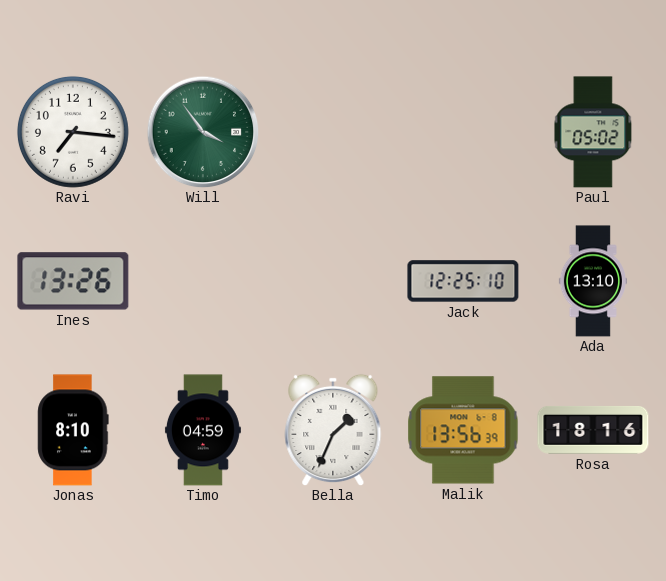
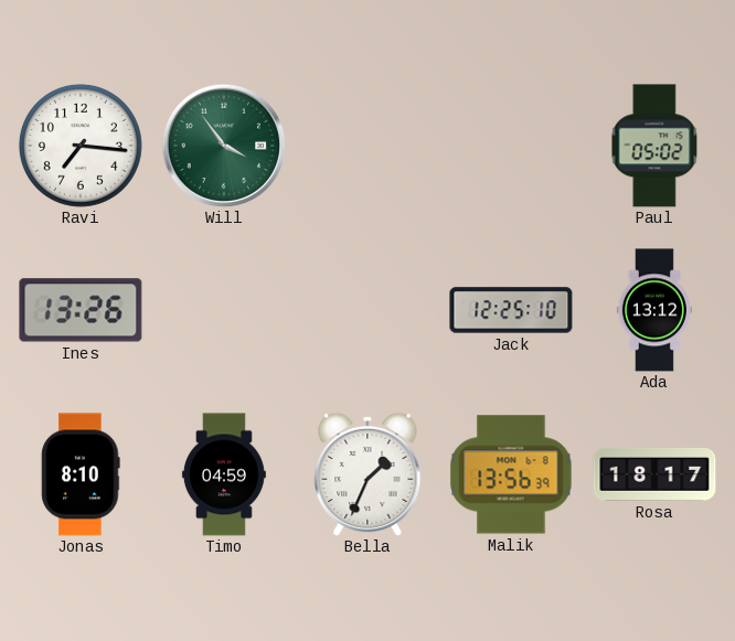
Ada: 13:10 -> 13:12
Rosa: 18:16 -> 18:17
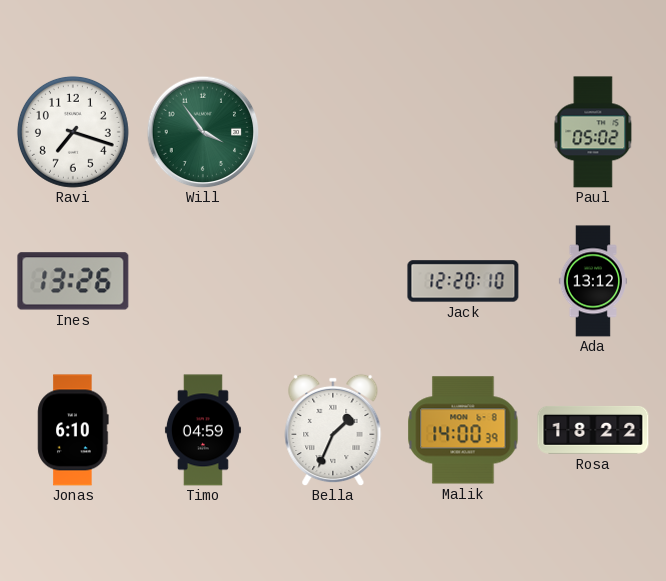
Ravi: 7:16 -> 7:18
Jack: 12:25 -> 12:20
Jonas: 8:10 -> 6:10
Malik: 13:56 -> 14:00
Rosa: 18:17 -> 18:22
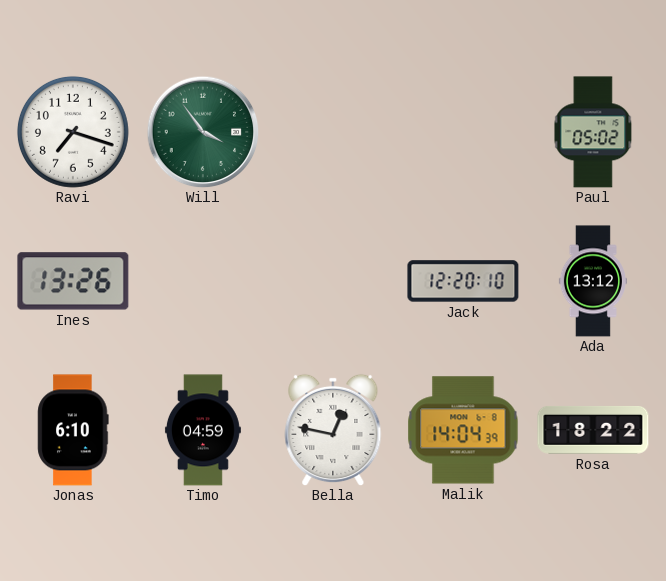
Bella: 1:34 -> 12:47
Malik: 14:00 -> 14:04
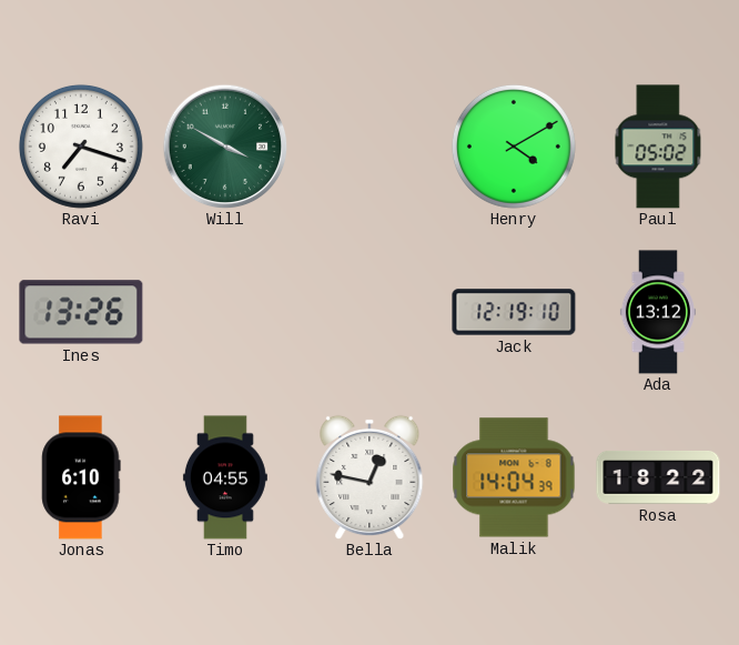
Will: 3:54 -> 3:50
Henry: none -> 4:10
Jack: 12:20 -> 12:19
Timo: 04:59 -> 04:55
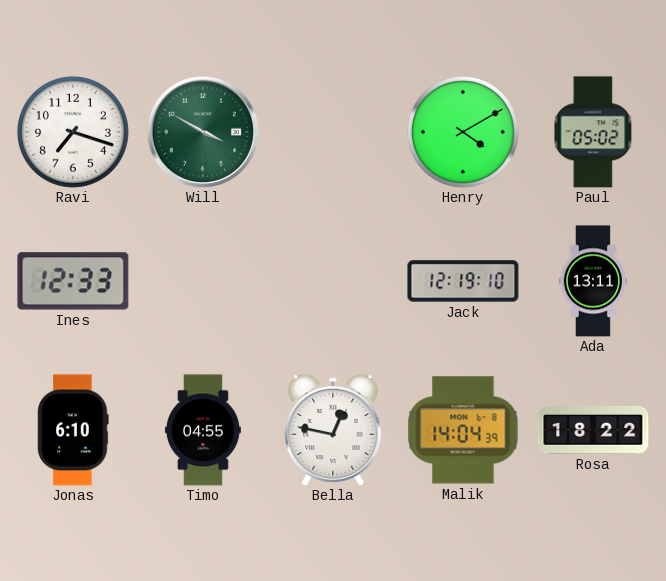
Ines: 13:26 -> 12:33
Ada: 13:12 -> 13:11
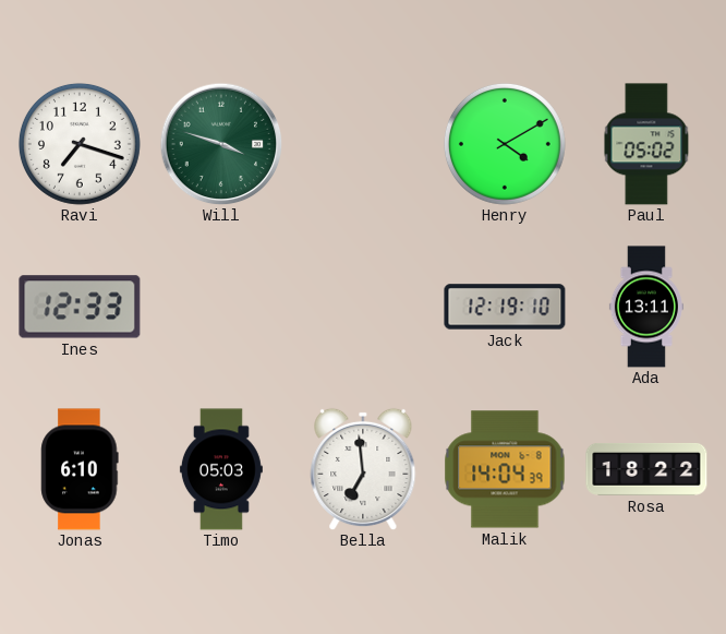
Will: 3:50 -> 3:48
Timo: 04:55 -> 05:03
Bella: 12:47 -> 6:59
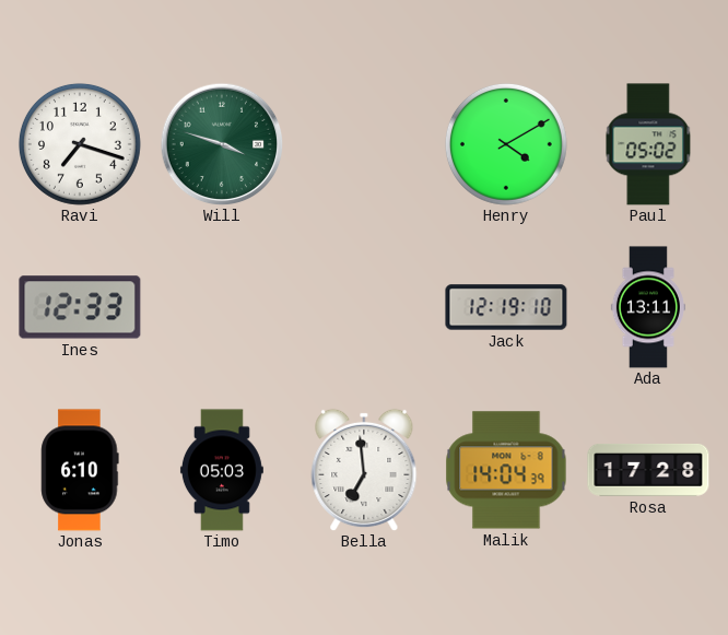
Rosa: 18:22 -> 17:28
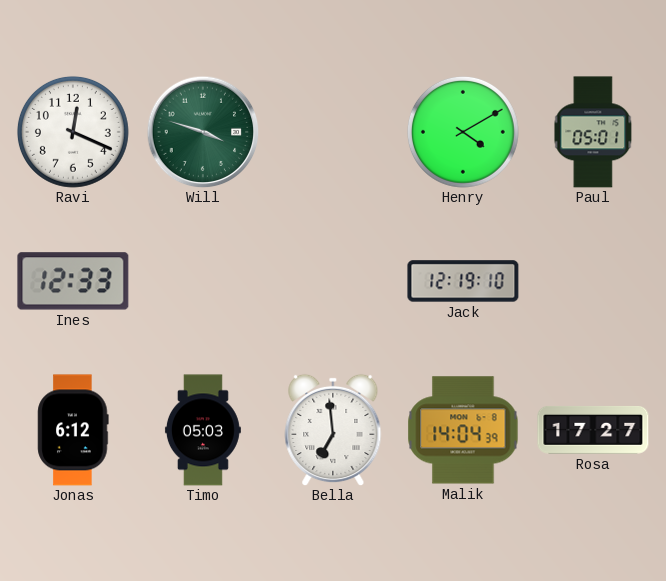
Ravi: 7:18 -> 12:19
Paul: 05:02 -> 05:01
Ada: 13:11 -> none
Jonas: 6:10 -> 6:12
Rosa: 17:28 -> 17:27
